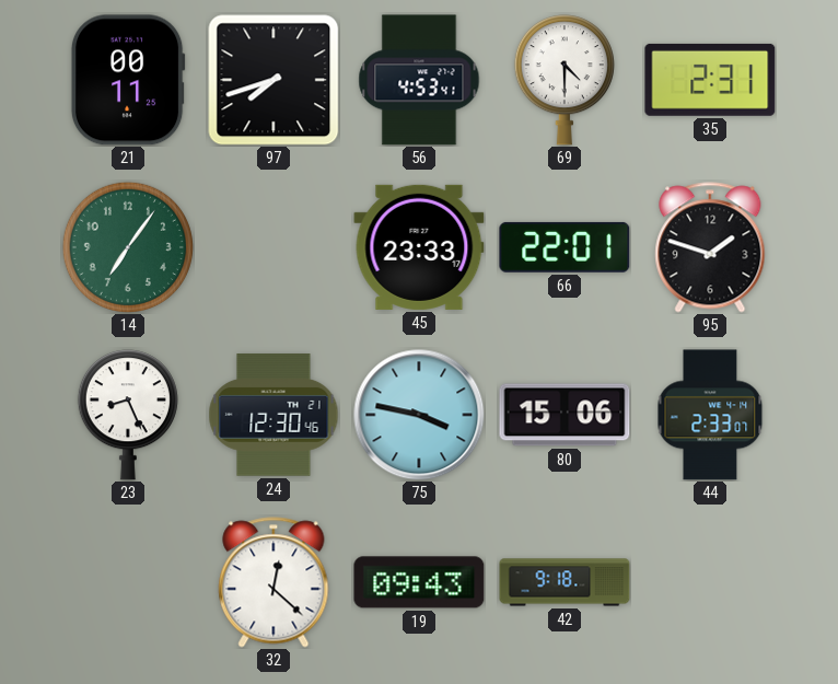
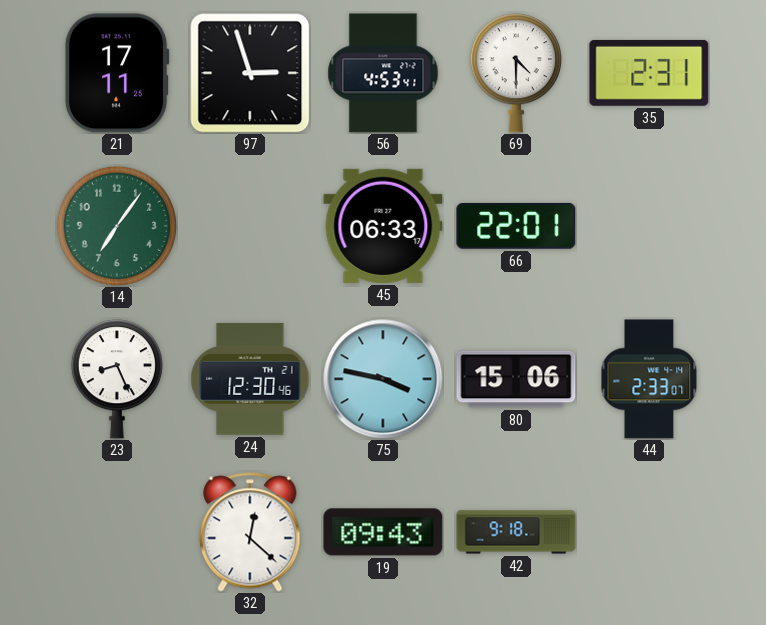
21: 00:11 -> 17:11
97: 7:42 -> 2:57
45: 23:33 -> 06:33
95: 1:48 -> none
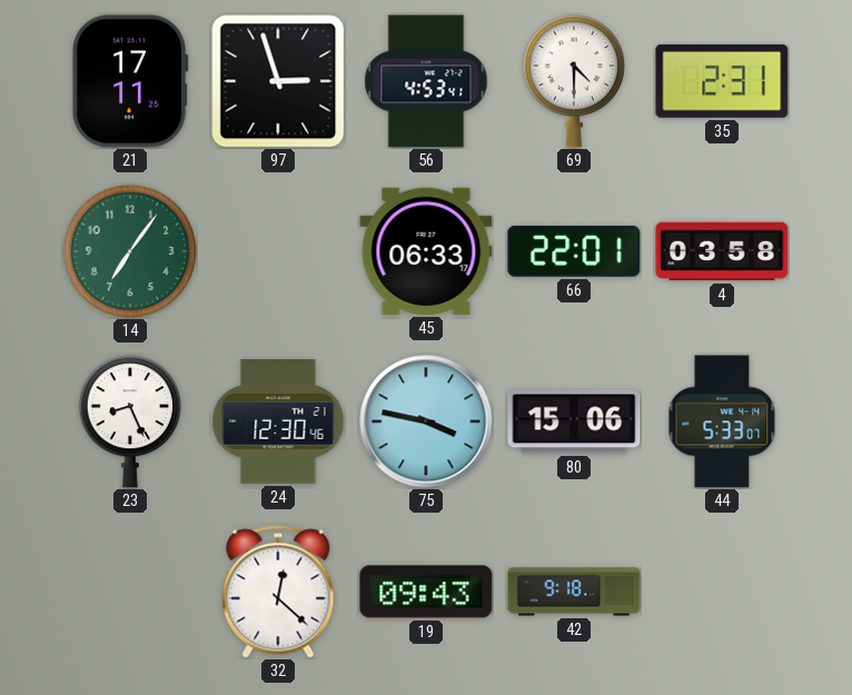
4: none -> 03:58
44: 2:33 -> 5:33
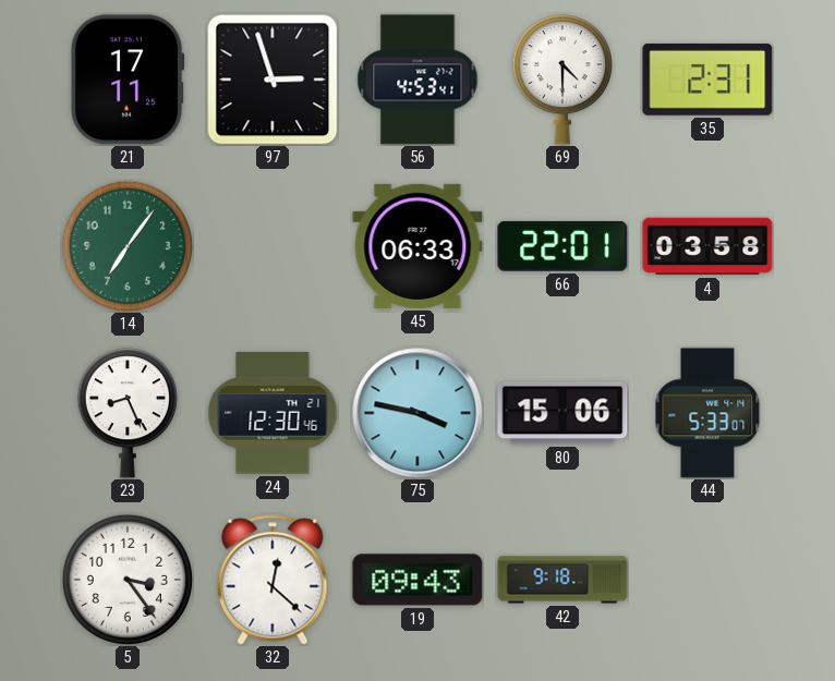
5: none -> 3:24
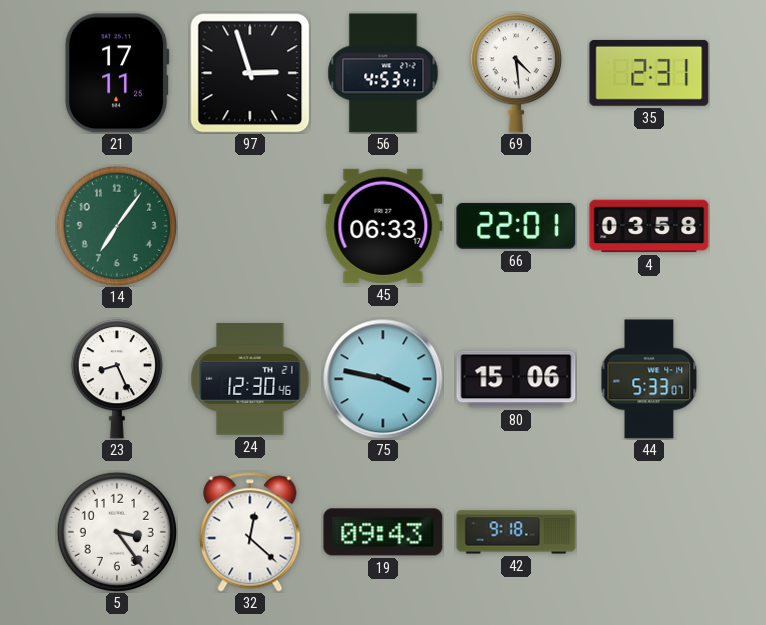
69: 4:30 -> 4:29
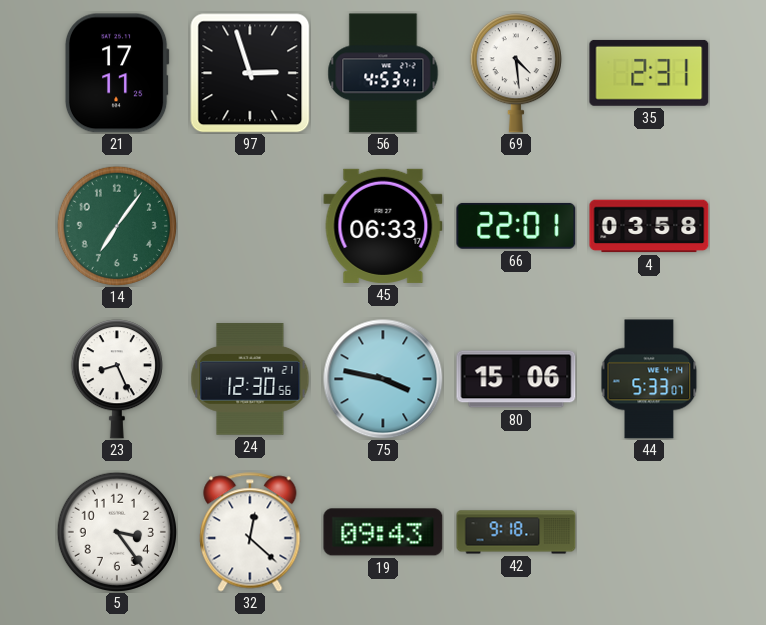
24: 12:30:46 -> 12:30:56
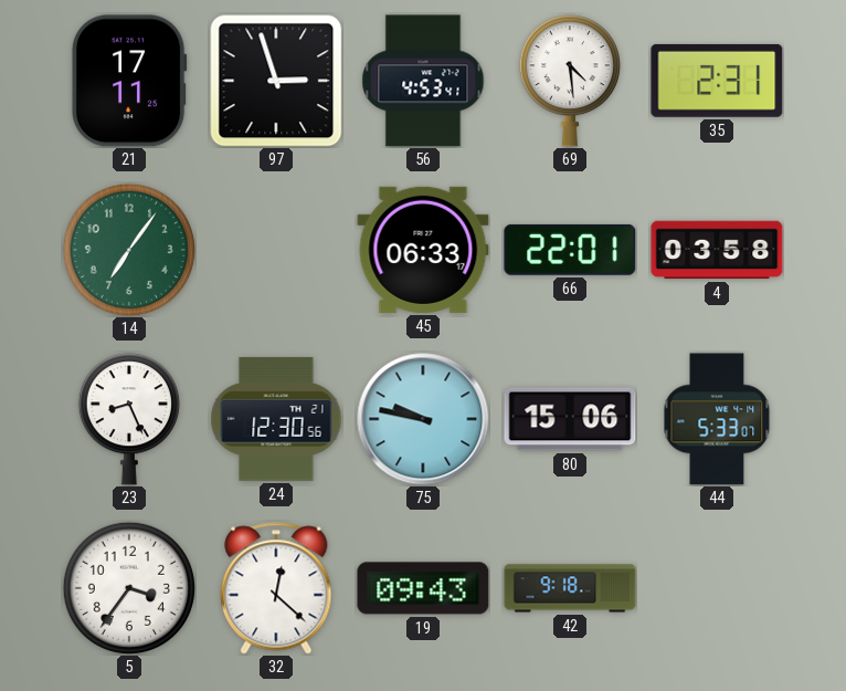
75: 3:47 -> 9:47
5: 3:24 -> 3:36
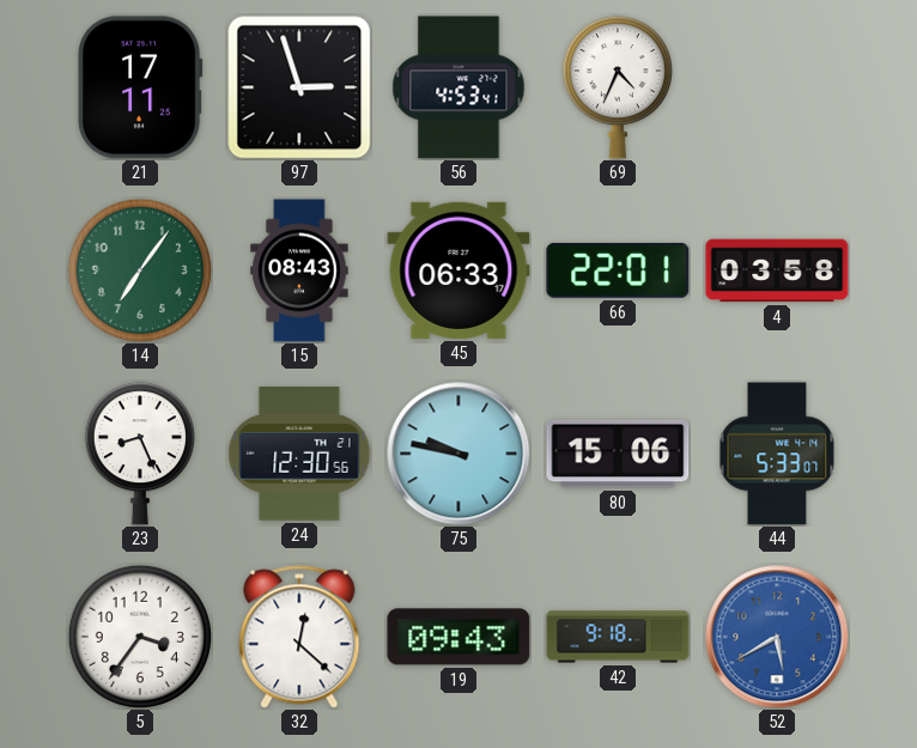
69: 4:29 -> 4:34
35: 2:31 -> none
15: none -> 08:43
52: none -> 5:40
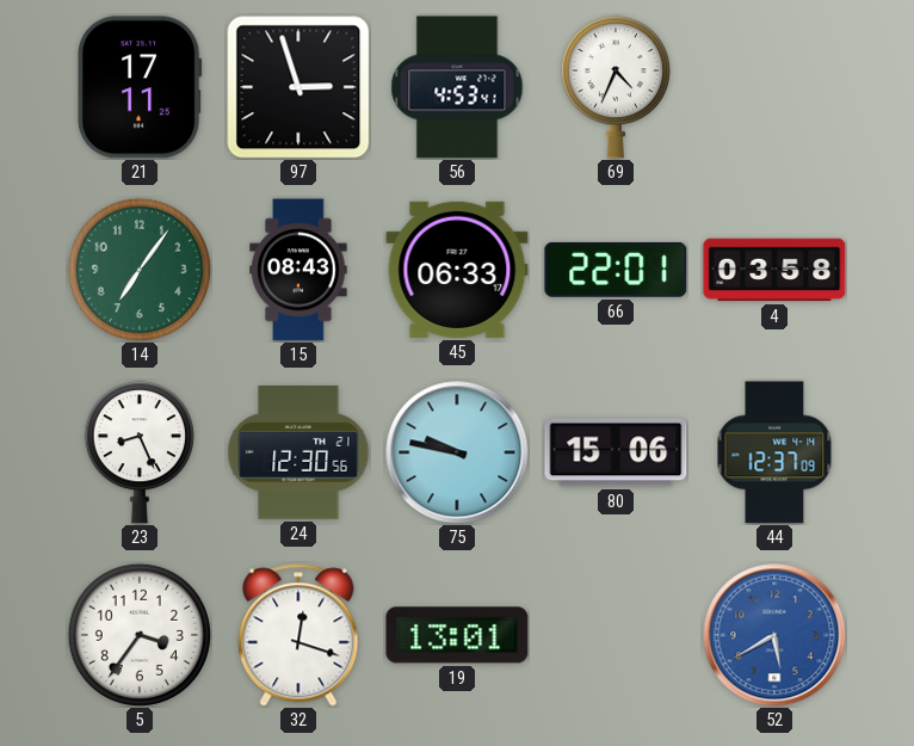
44: 5:33 -> 12:37
32: 12:22 -> 12:18
19: 09:43 -> 13:01
42: 9:18 -> none
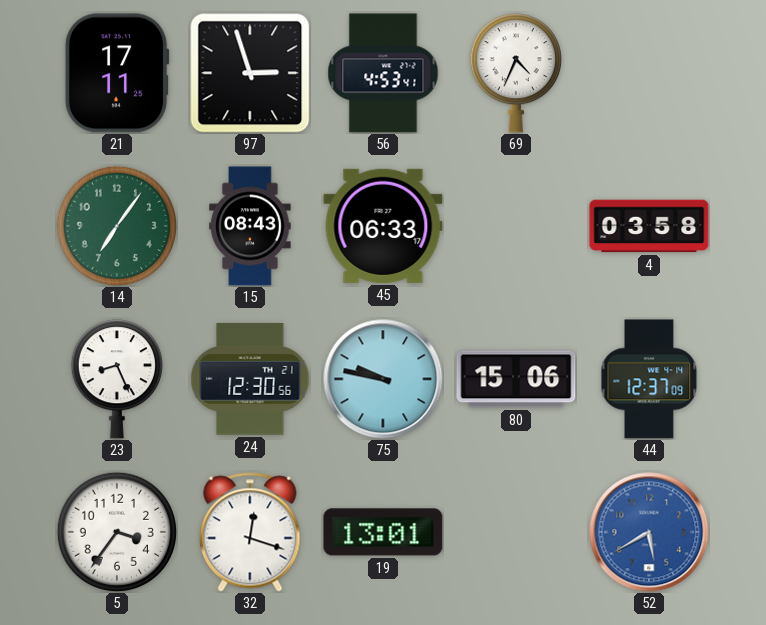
66: 22:01 -> none
